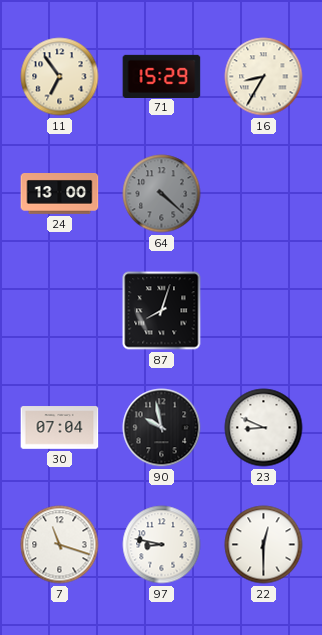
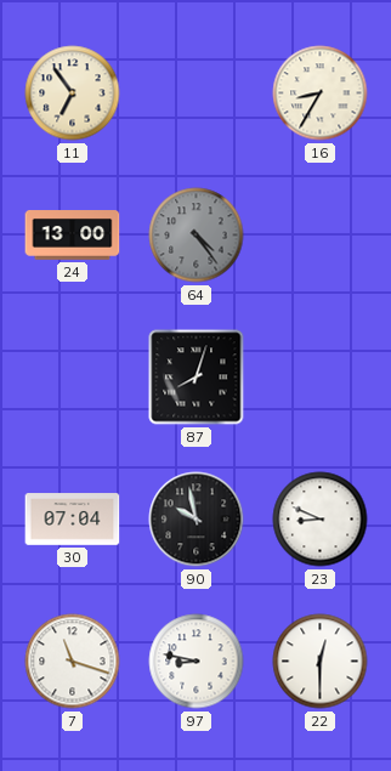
71: 15:29 -> none
64: 4:22 -> 4:24
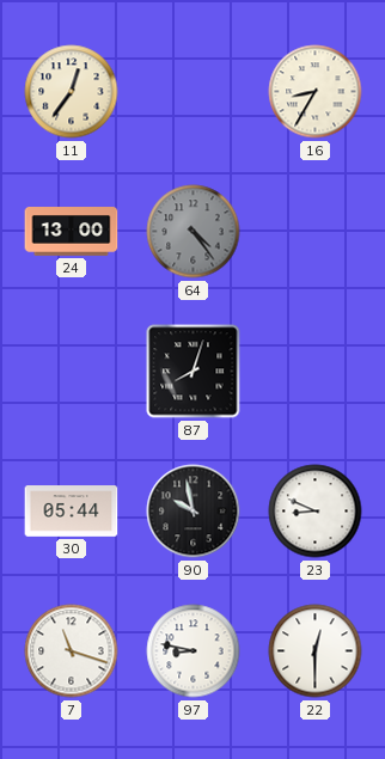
11: 6:54 -> 12:36
30: 07:04 -> 05:44
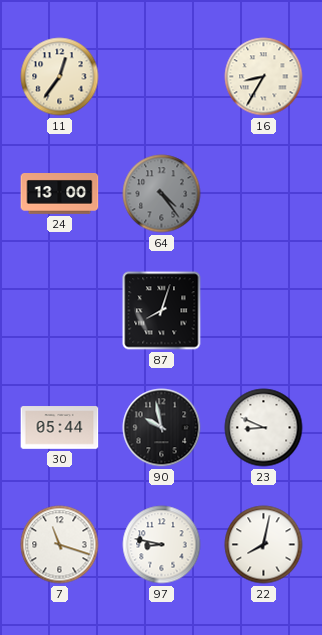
22: 12:30 -> 8:02
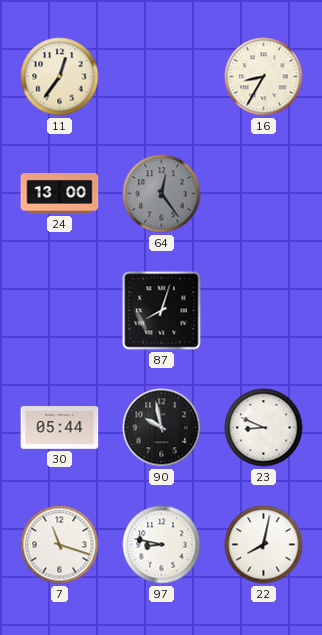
64: 4:24 -> 12:24
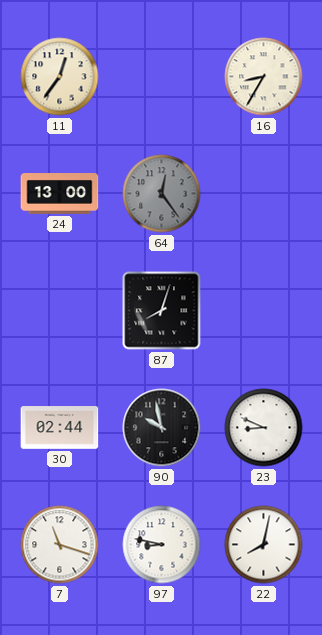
30: 05:44 -> 02:44
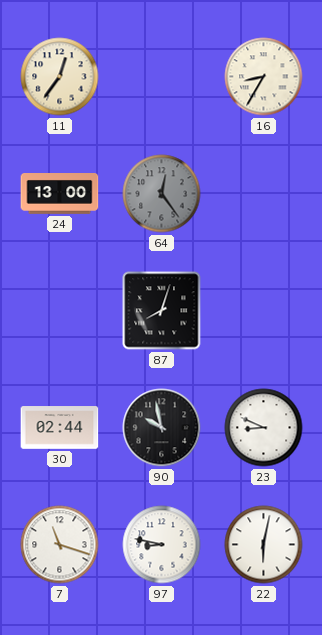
22: 8:02 -> 6:02
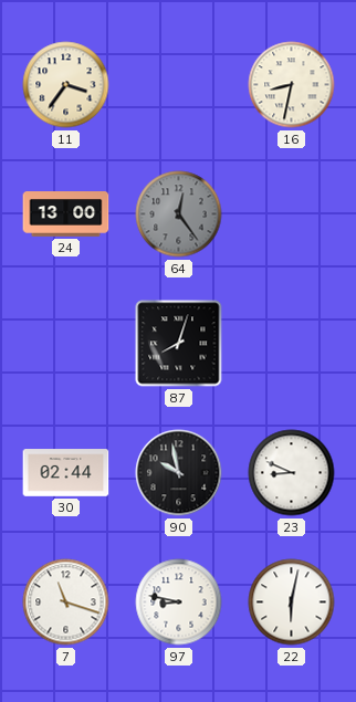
11: 12:36 -> 3:36
16: 8:35 -> 8:32
